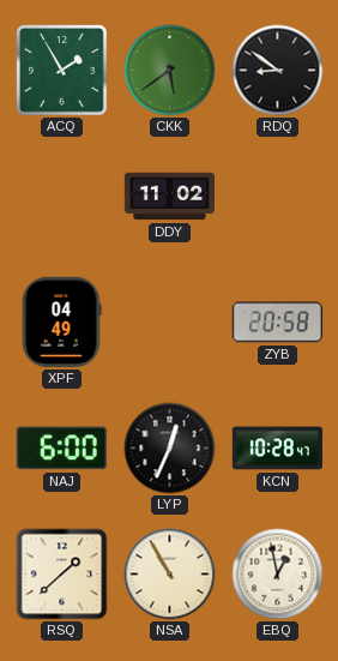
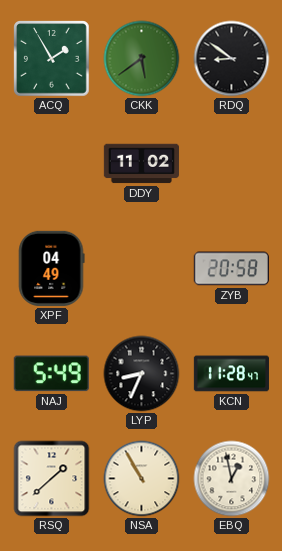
NAJ: 6:00 -> 5:49
LYP: 12:34 -> 8:34
KCN: 10:28 -> 11:28
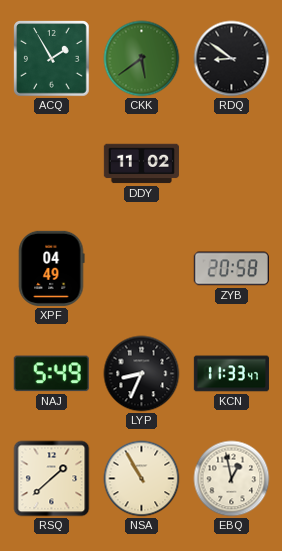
KCN: 11:28 -> 11:33
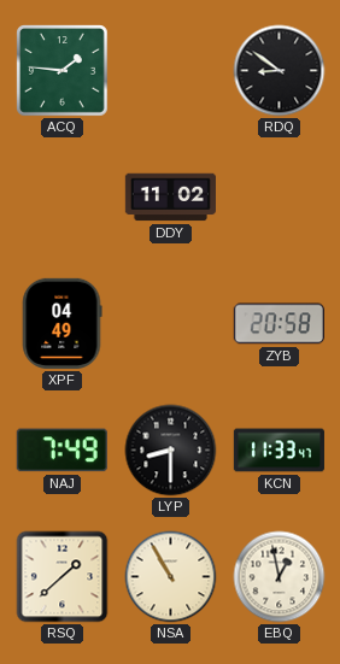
ACQ: 1:55 -> 1:46
CKK: 5:39 -> none
NAJ: 5:49 -> 7:49
LYP: 8:34 -> 8:30
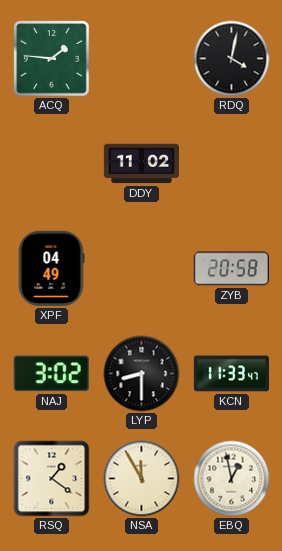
RDQ: 8:51 -> 4:02
NAJ: 7:49 -> 3:02
RSQ: 1:38 -> 1:21
NSA: 10:55 -> 11:55
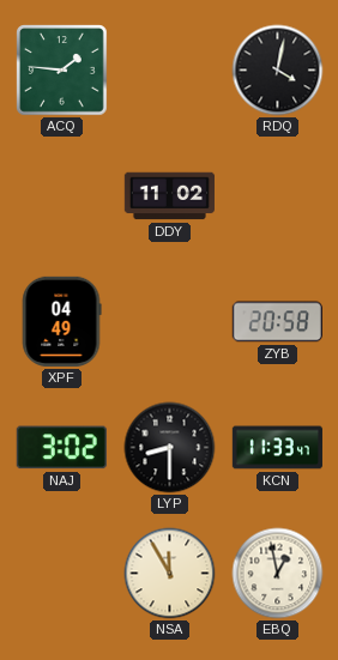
RSQ: 1:21 -> none
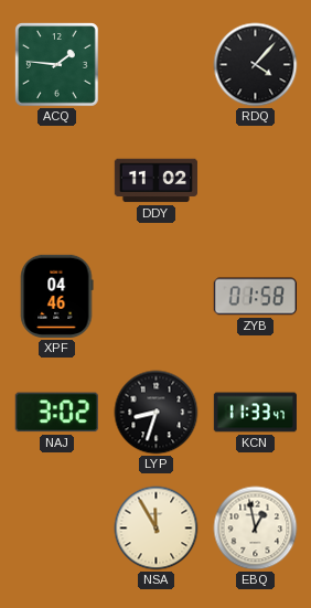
RDQ: 4:02 -> 4:07
XPF: 04:49 -> 04:46
ZYB: 20:58 -> 01:58
LYP: 8:30 -> 8:33
